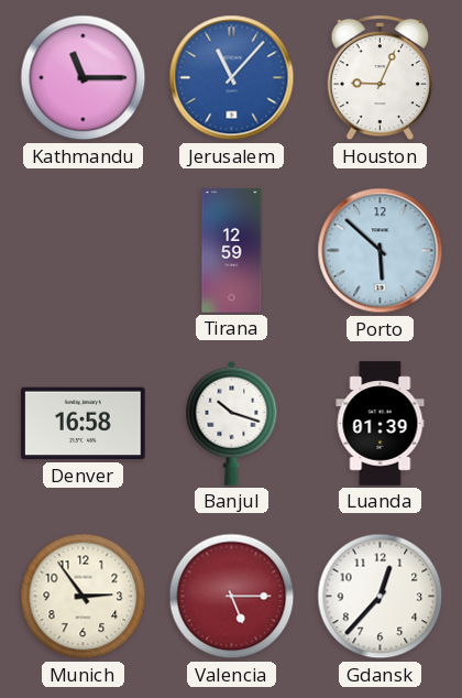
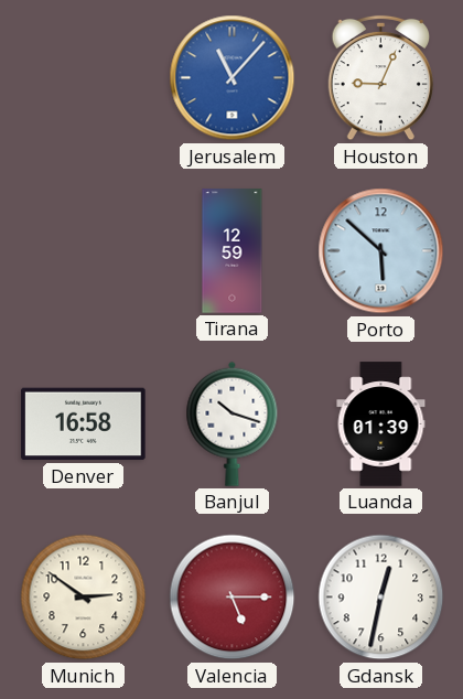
Kathmandu: 11:15 -> none
Munich: 2:54 -> 2:51
Gdansk: 12:37 -> 12:32
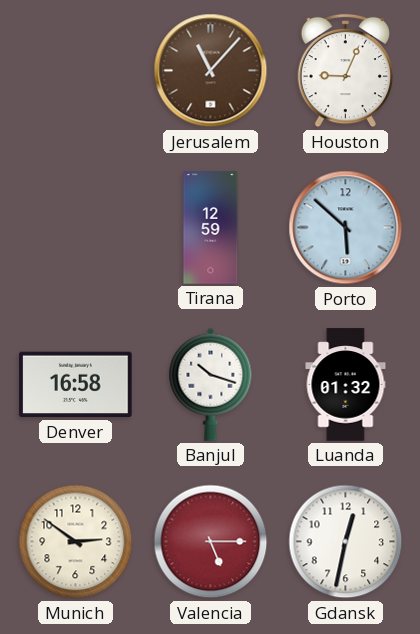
Jerusalem dial: blue -> brown
Luanda: 01:39 -> 01:32
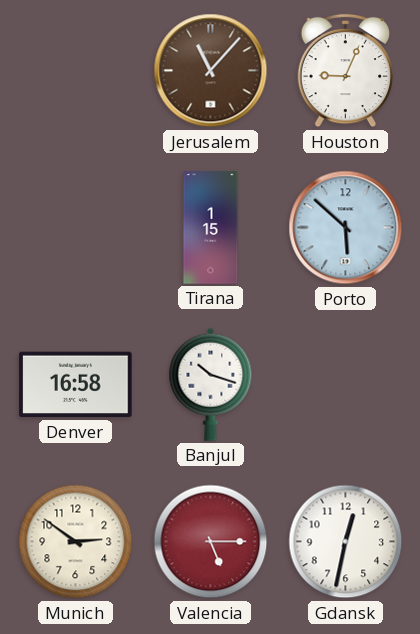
Tirana: 12:59 -> 1:15
Luanda: 01:32 -> none
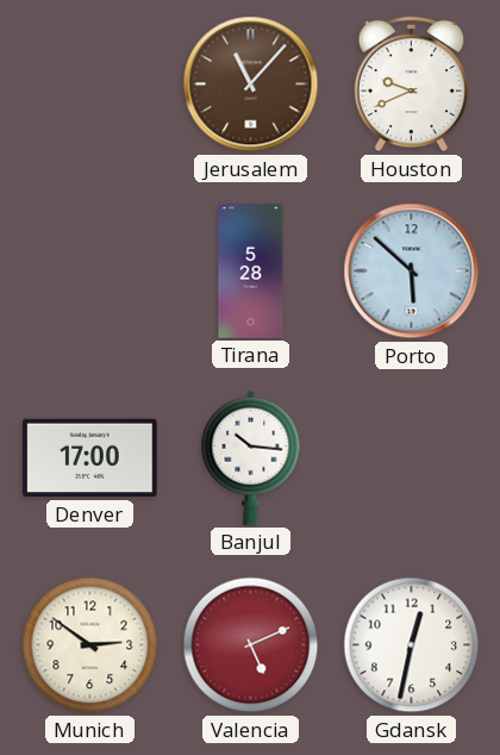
Houston: 9:04 -> 9:41
Tirana: 1:15 -> 5:28
Denver: 16:58 -> 17:00
Banjul: 10:18 -> 10:16
Valencia: 5:15 -> 5:11
